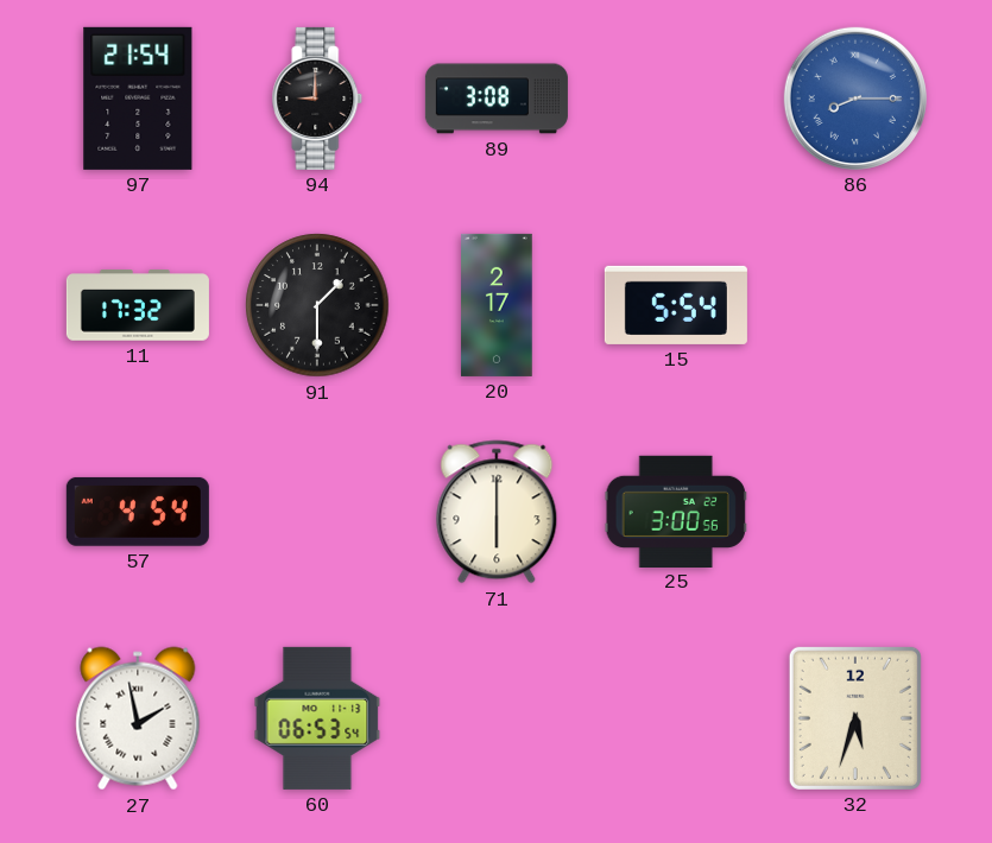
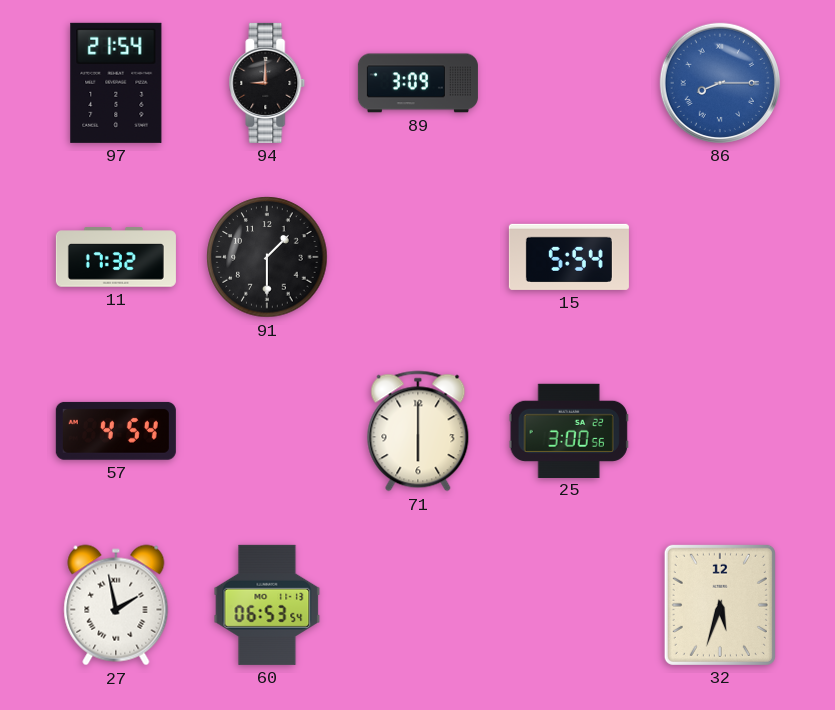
89: 3:08 -> 3:09
20: 2:17 -> none
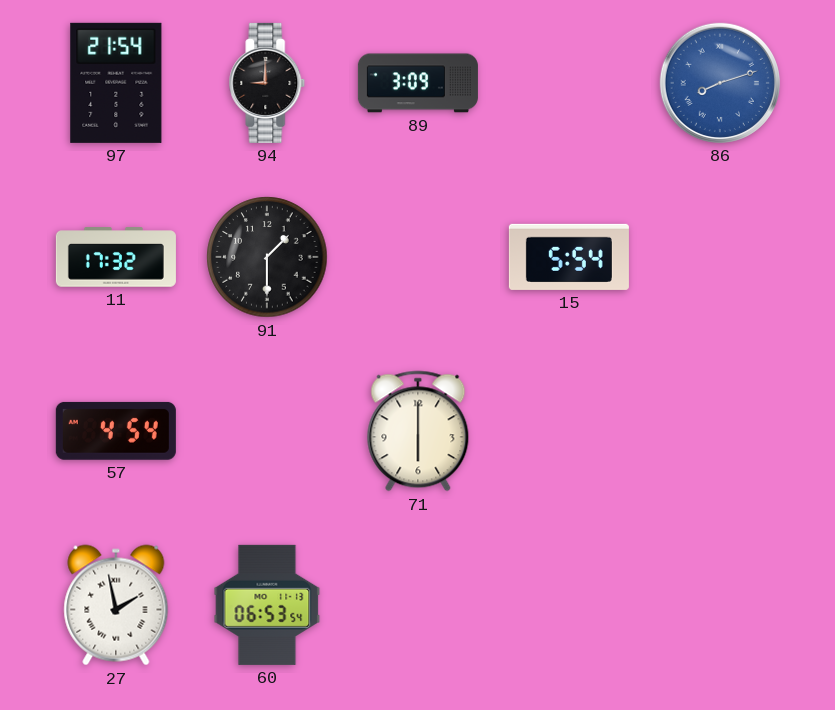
86: 8:15 -> 8:12
25: 3:00 -> none
32: 5:33 -> none
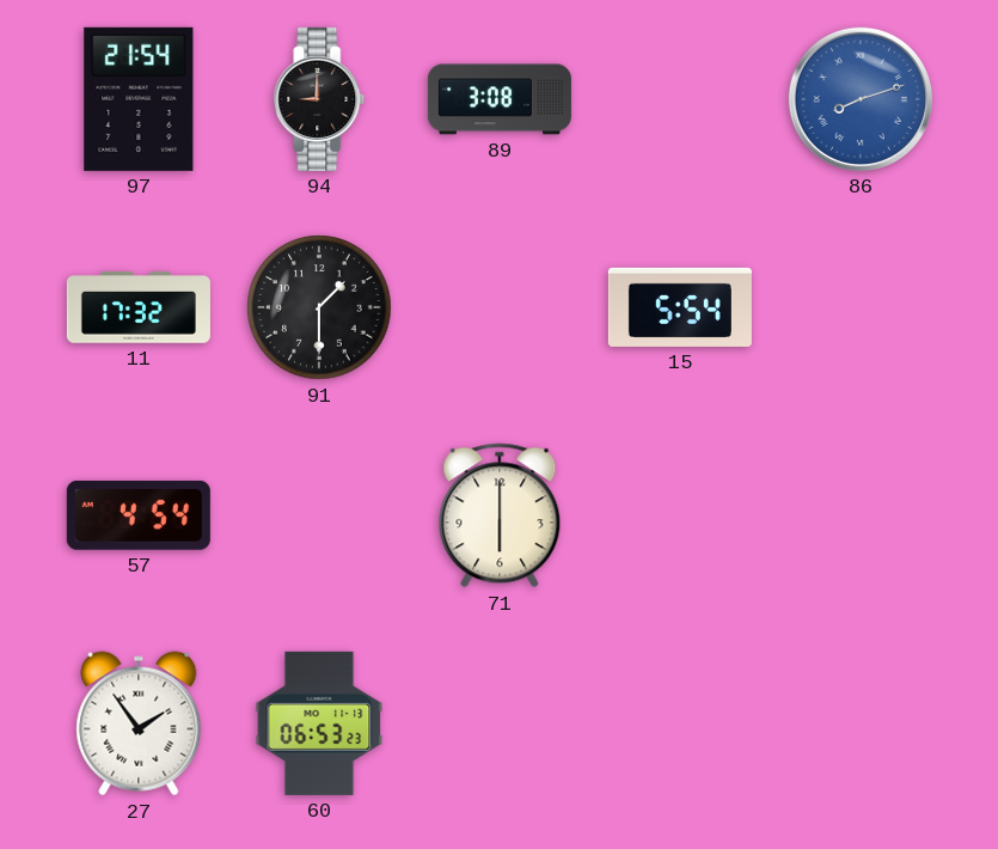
89: 3:09 -> 3:08
27: 1:58 -> 1:54
60: 06:53:54 -> 06:53:23
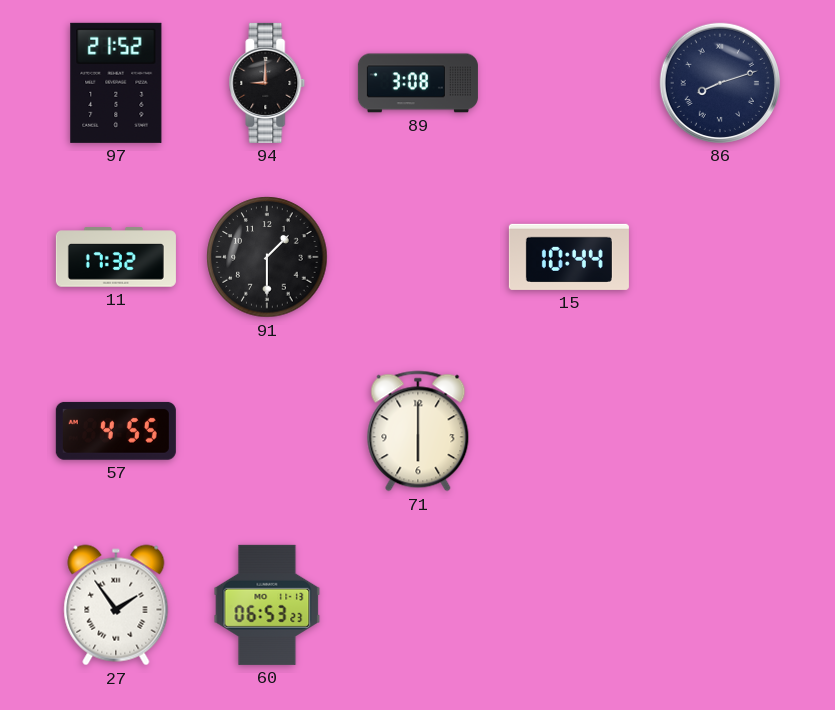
97: 21:54 -> 21:52
86 dial: blue -> navy
15: 5:54 -> 10:44
57: 4:54 -> 4:55
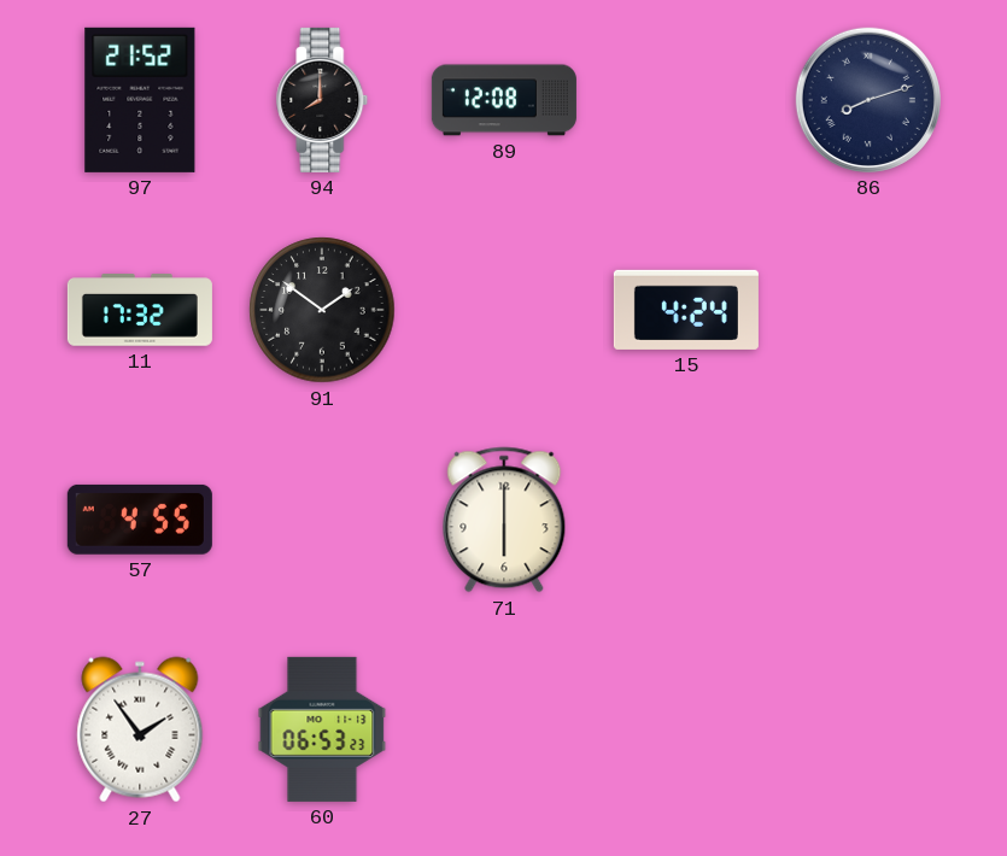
94: 9:00 -> 8:00
89: 3:08 -> 12:08
91: 1:30 -> 1:51
15: 10:44 -> 4:24
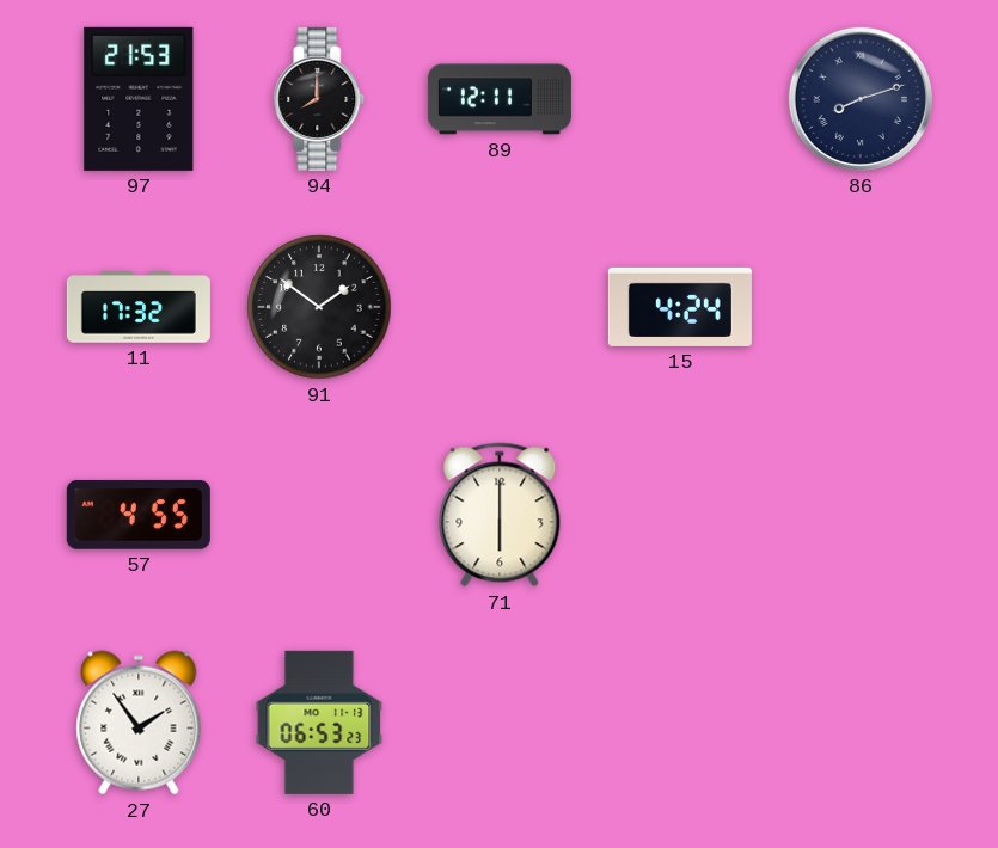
97: 21:52 -> 21:53
89: 12:08 -> 12:11
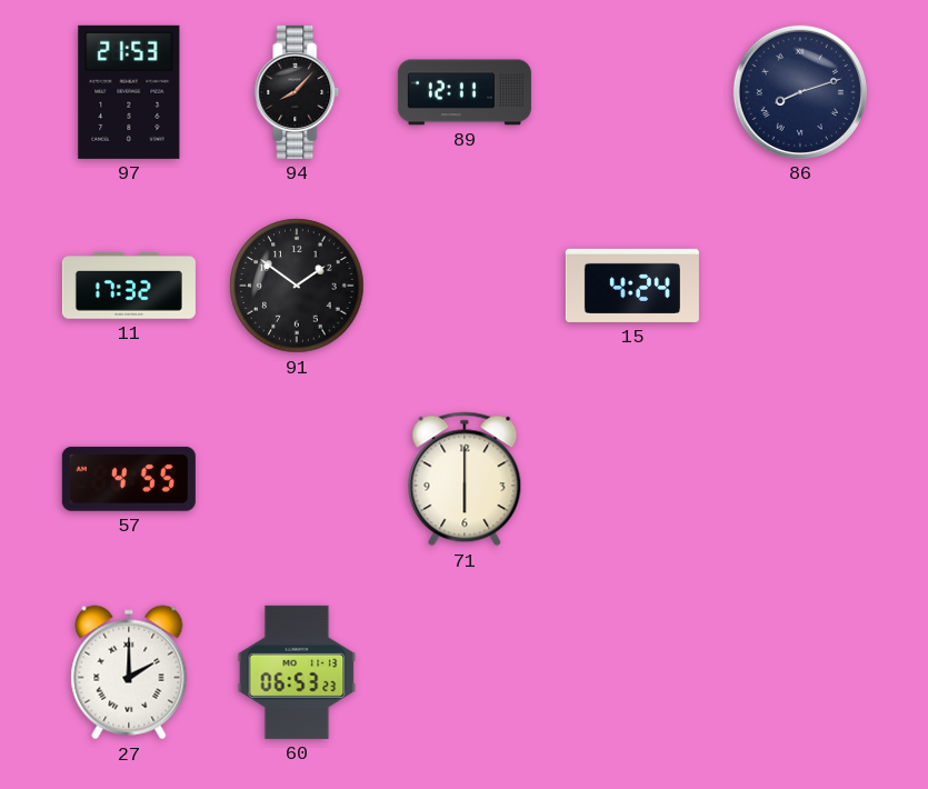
94: 8:00 -> 8:07
27: 1:54 -> 2:00
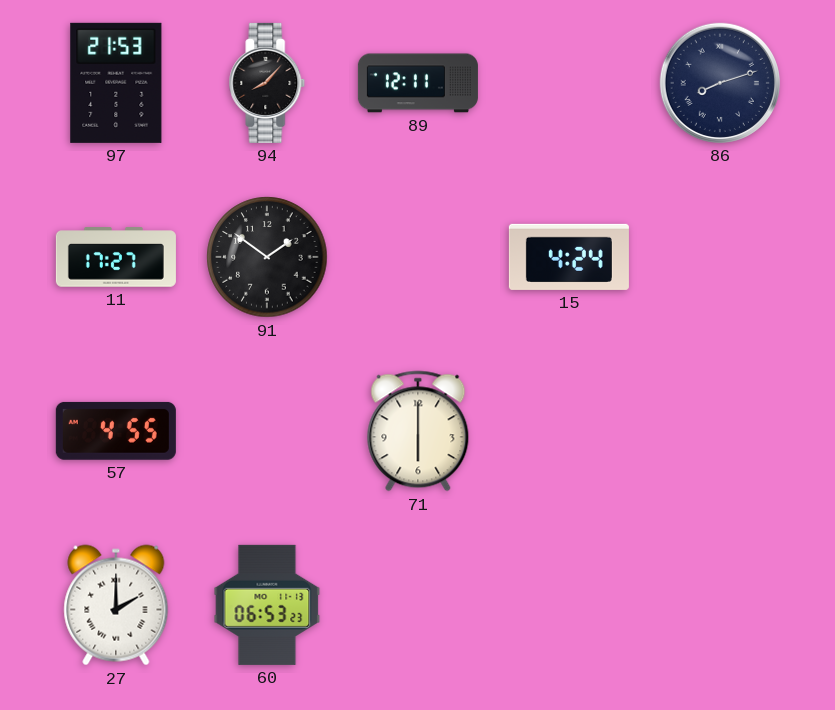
11: 17:32 -> 17:27
